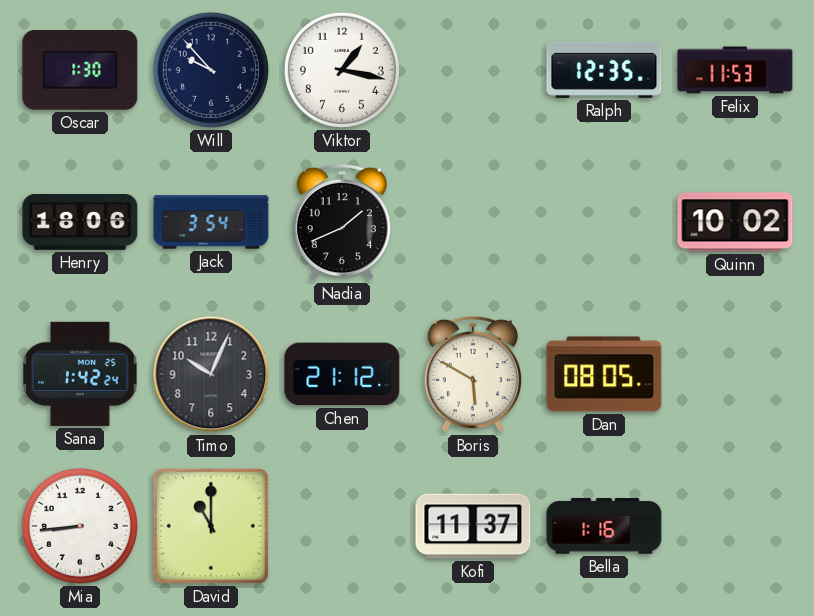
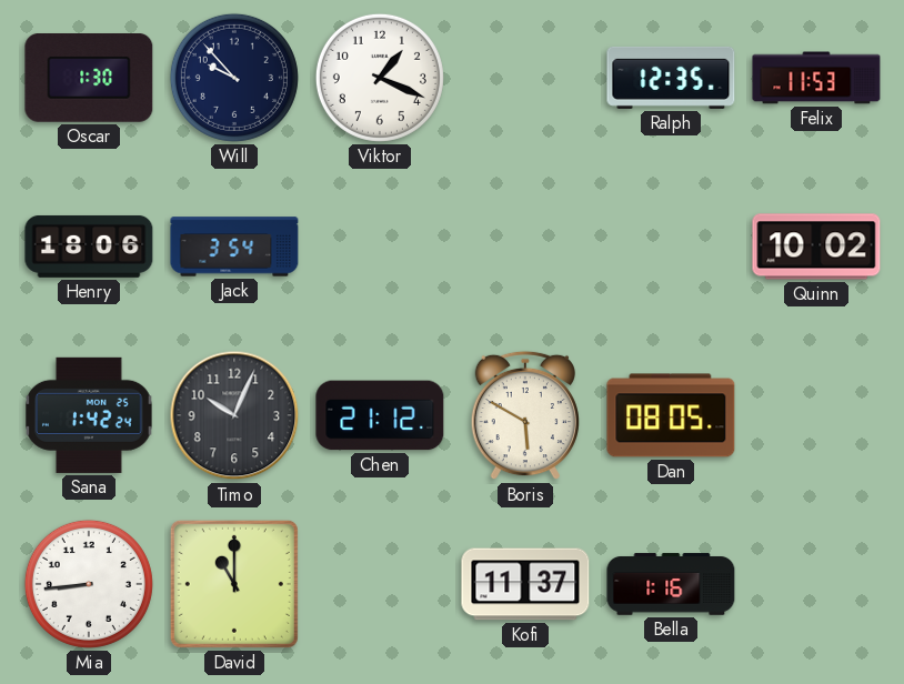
Viktor: 1:17 -> 1:19
Nadia: 1:41 -> none
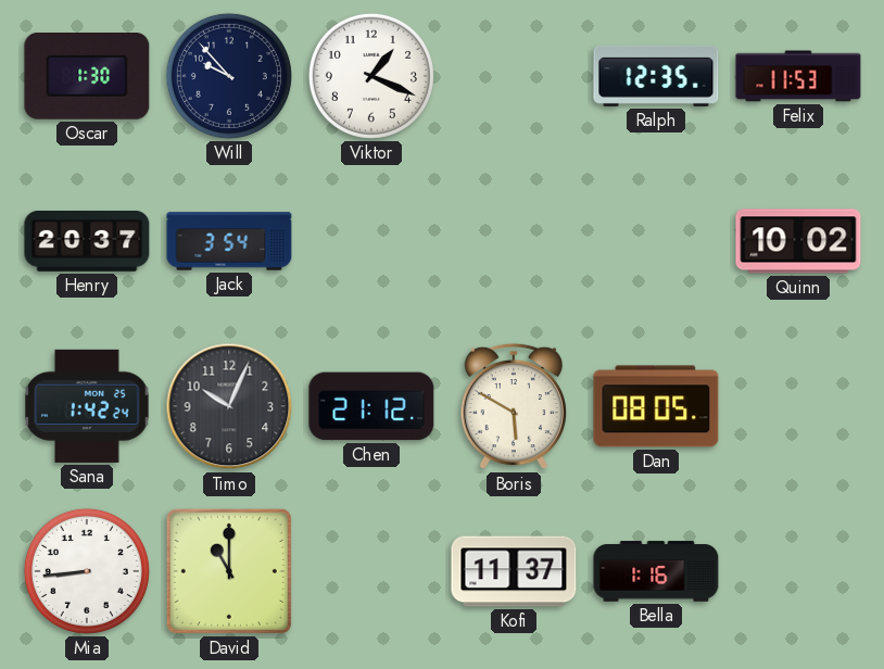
Henry: 18:06 -> 20:37
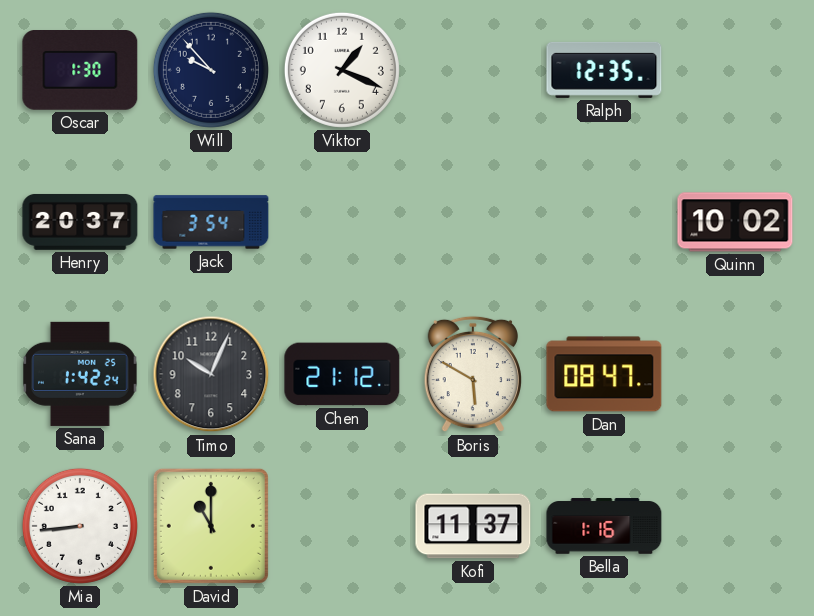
Felix: 11:53 -> none
Dan: 08:05 -> 08:47
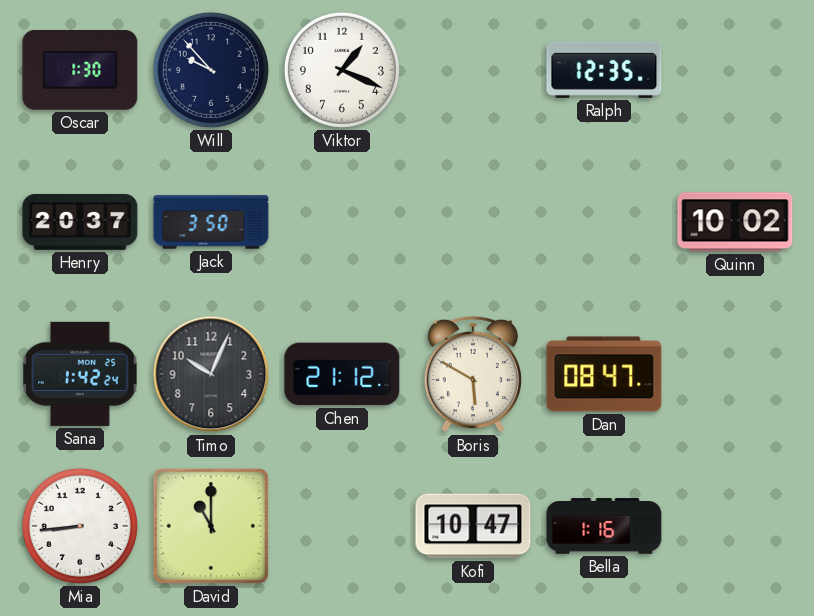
Jack: 3:54 -> 3:50
Kofi: 11:37 -> 10:47
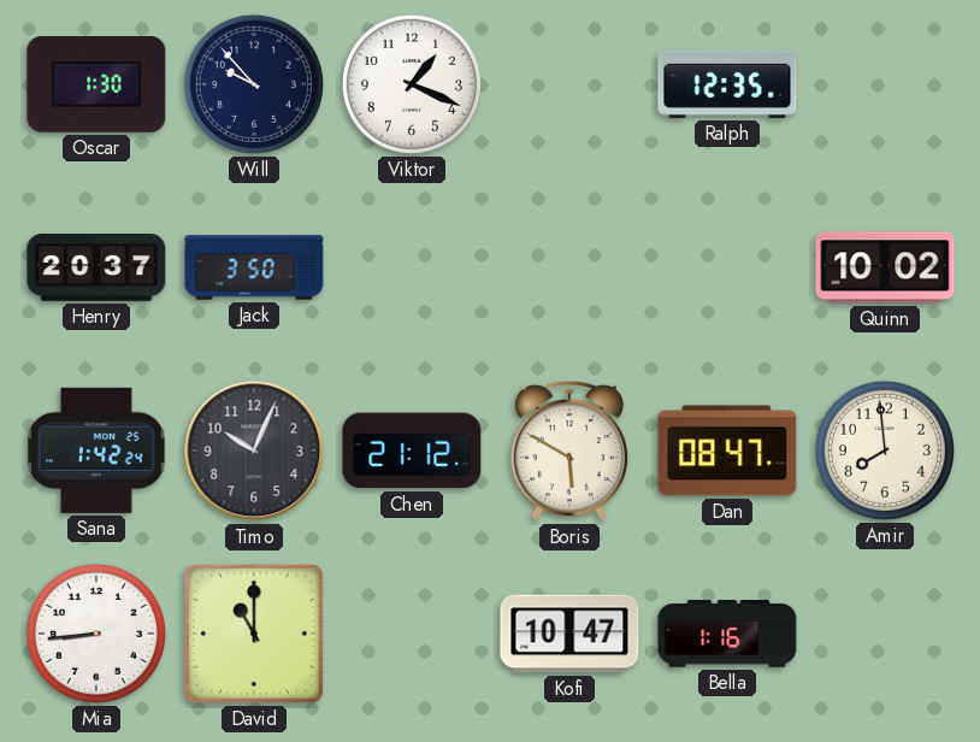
Amir: none -> 7:59
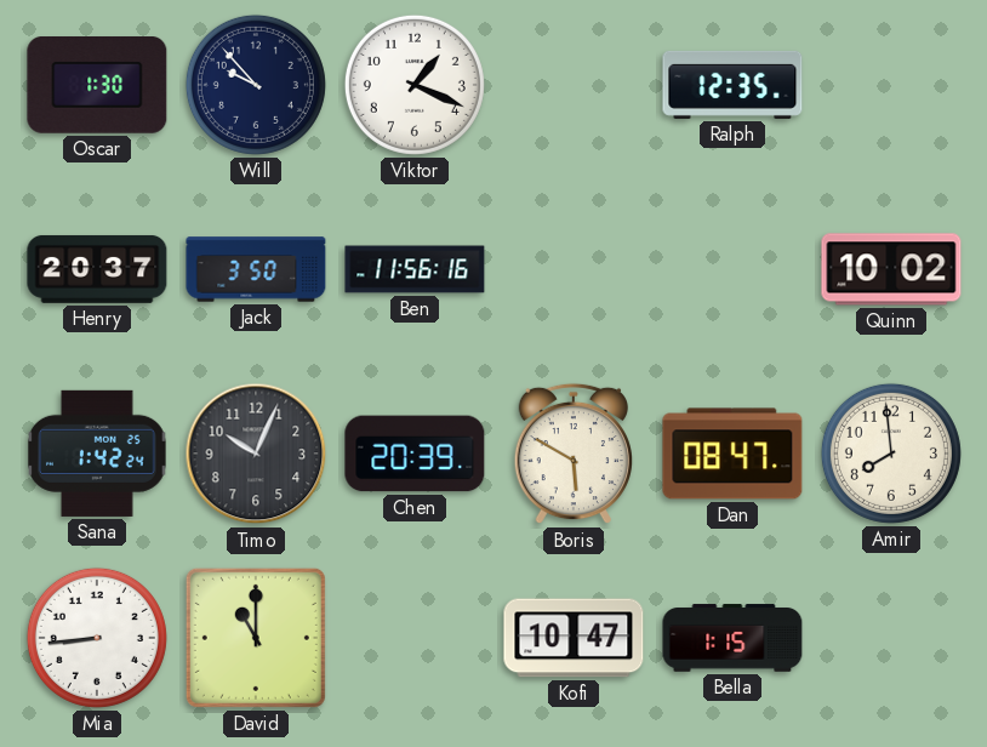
Ben: none -> 11:56
Chen: 21:12 -> 20:39
Bella: 1:16 -> 1:15
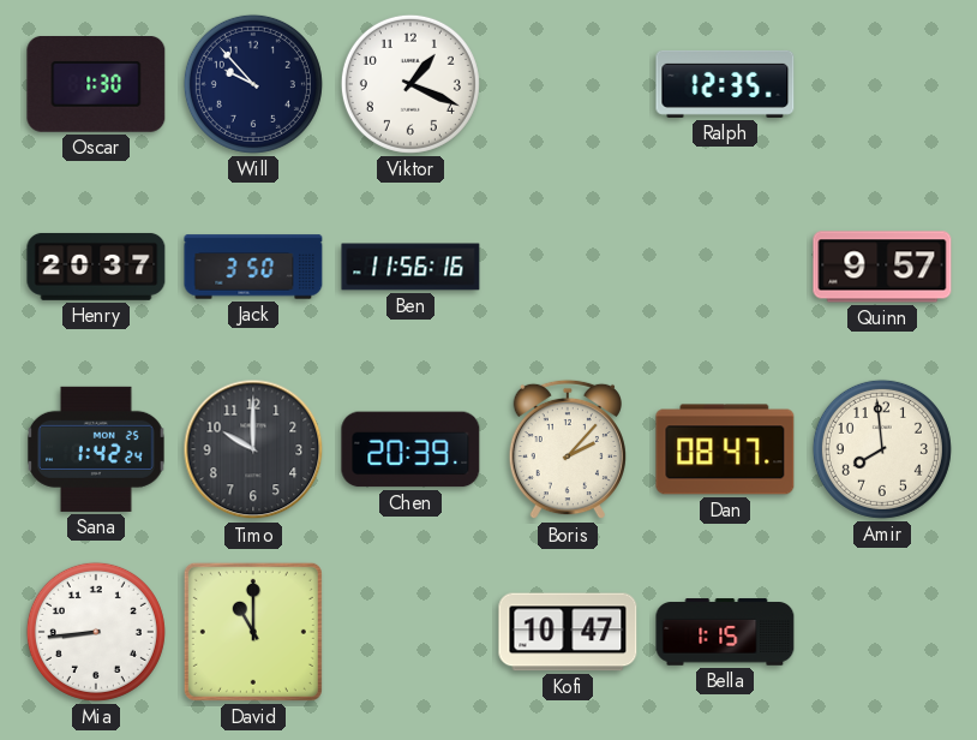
Quinn: 10:02 -> 9:57
Timo: 10:04 -> 10:00
Boris: 5:50 -> 2:07
